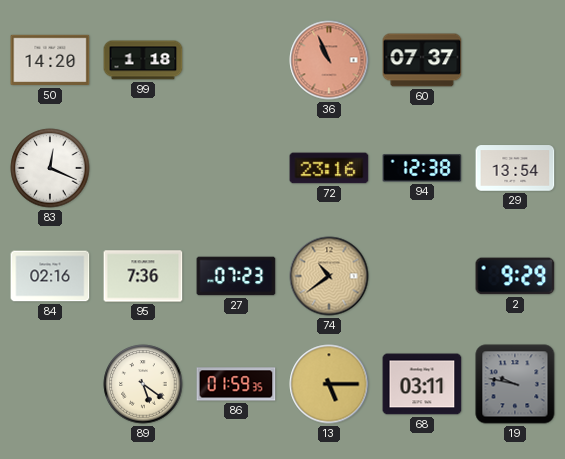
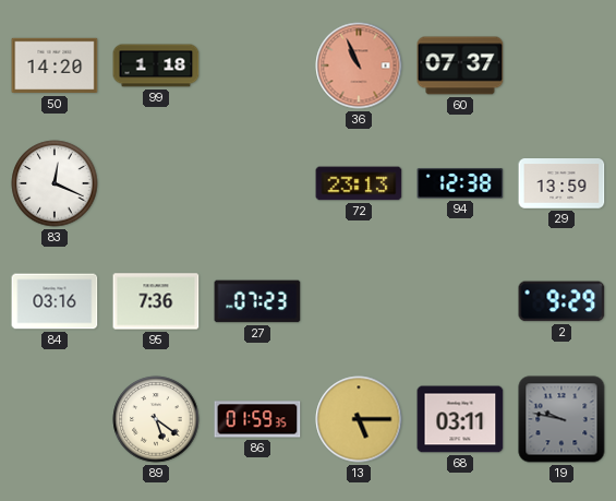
72: 23:16 -> 23:13
29: 13:54 -> 13:59
84: 02:16 -> 03:16
74: 10:39 -> none
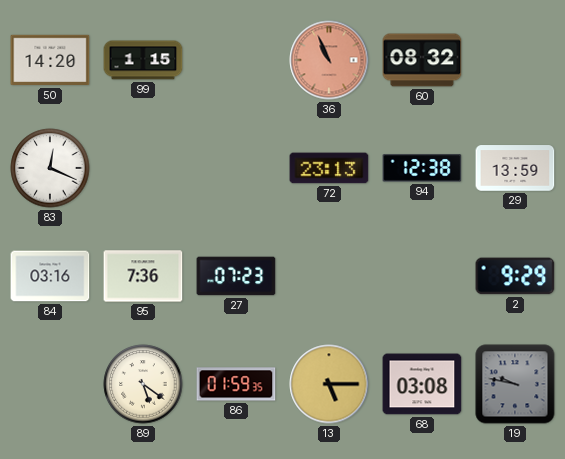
99: 1:18 -> 1:15
60: 07:37 -> 08:32
68: 03:11 -> 03:08
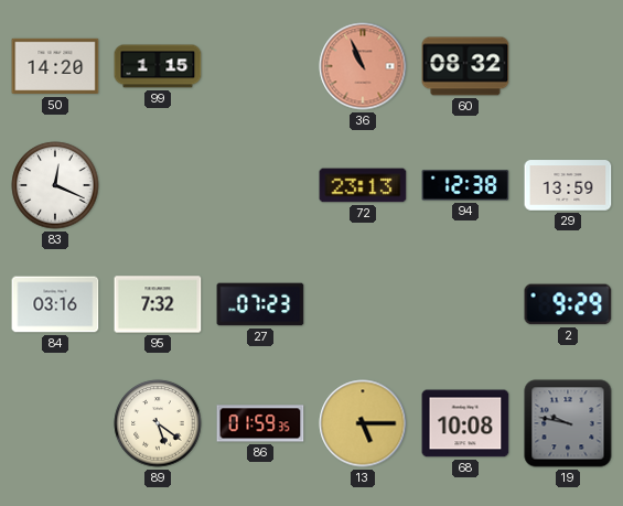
95: 7:36 -> 7:32
68: 03:08 -> 10:08
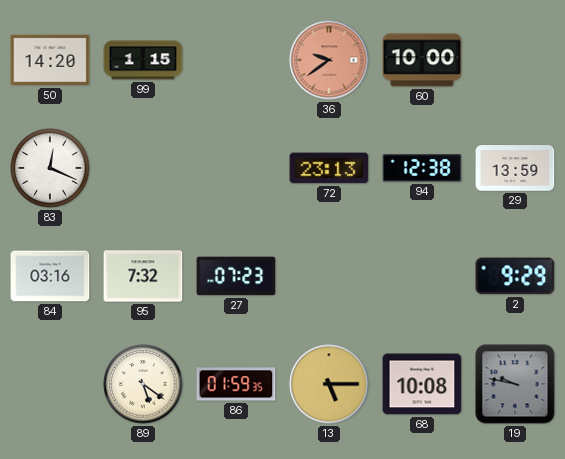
36: 10:56 -> 9:39
60: 08:32 -> 10:00
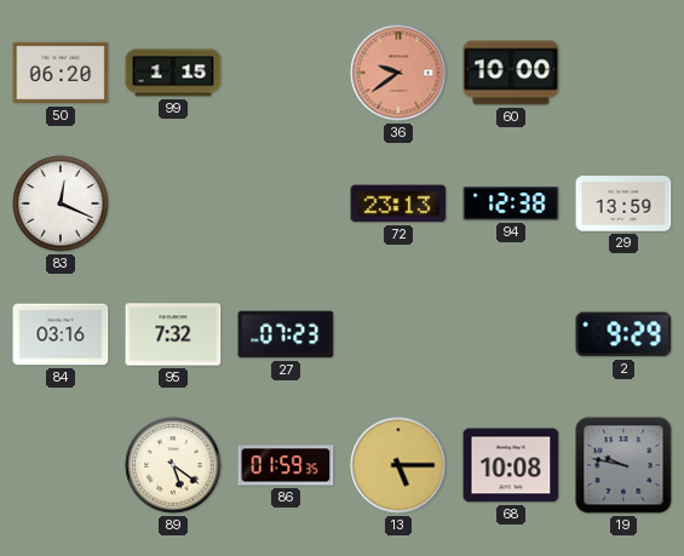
50: 14:20 -> 06:20
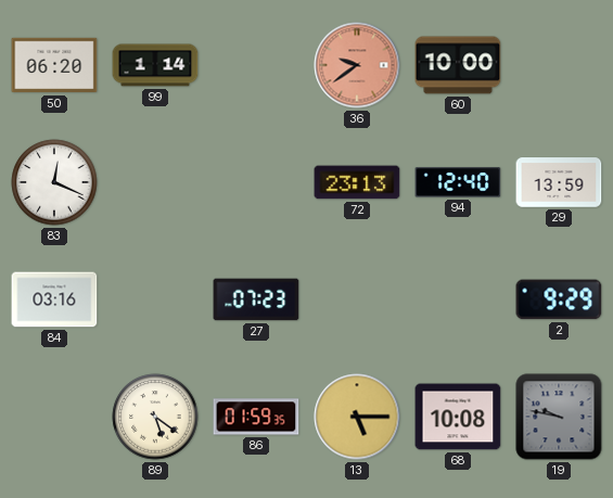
99: 1:15 -> 1:14
94: 12:38 -> 12:40
95: 7:32 -> none
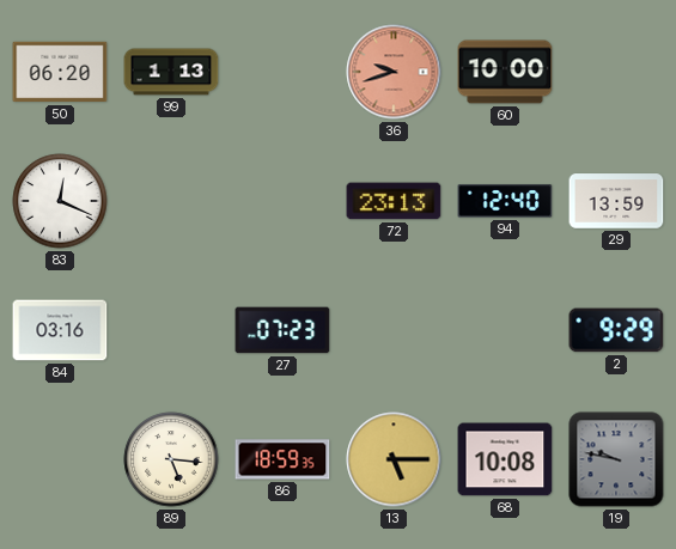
99: 1:14 -> 1:13
36: 9:39 -> 9:42
89: 5:21 -> 5:16
86: 01:59 -> 18:59
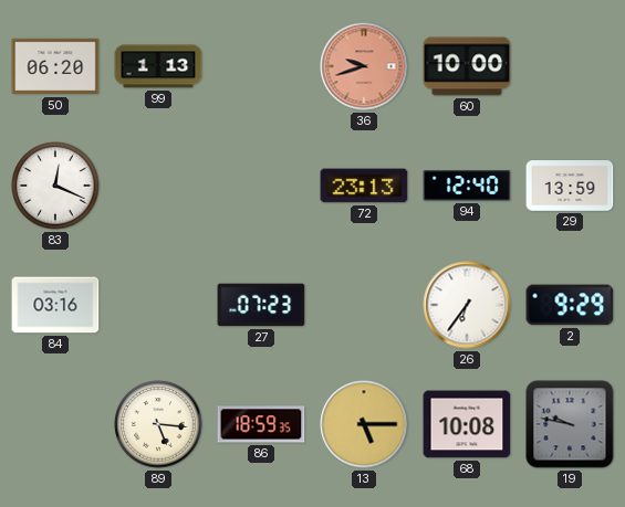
26: none -> 6:36
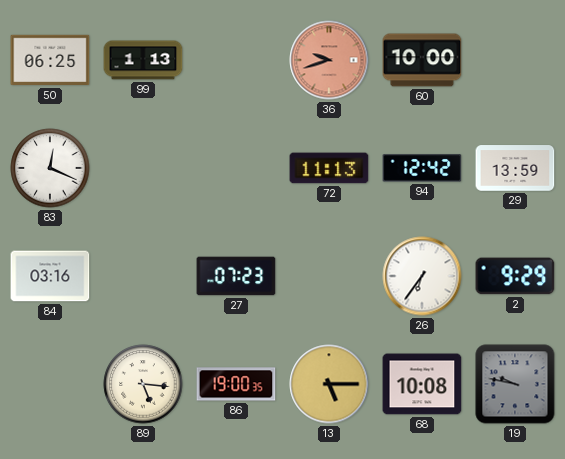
50: 06:20 -> 06:25
72: 23:13 -> 11:13
94: 12:40 -> 12:42
86: 18:59 -> 19:00
